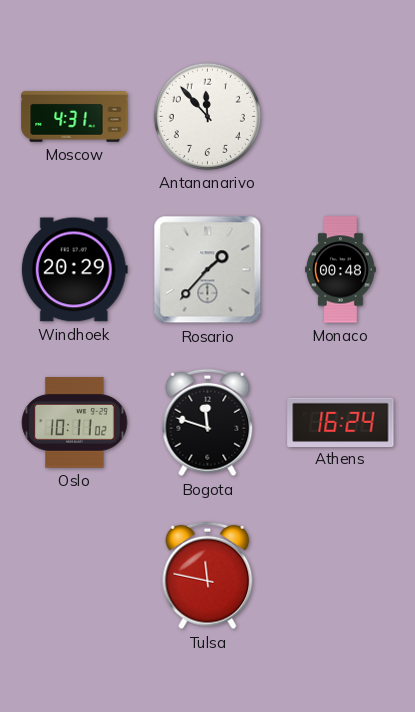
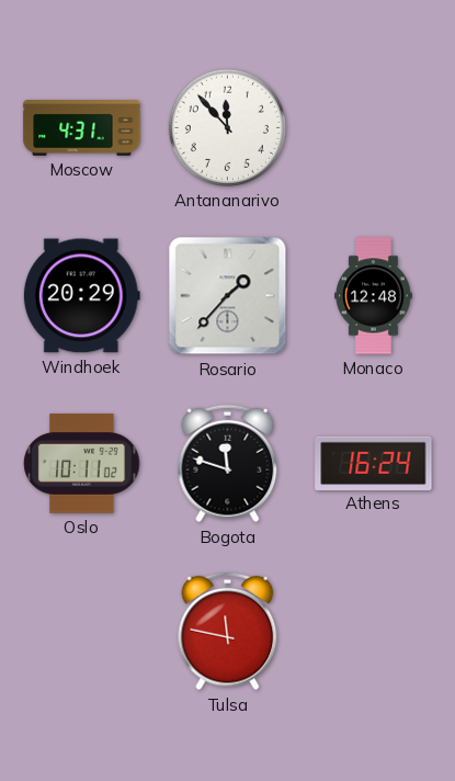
Monaco: 00:48 -> 12:48
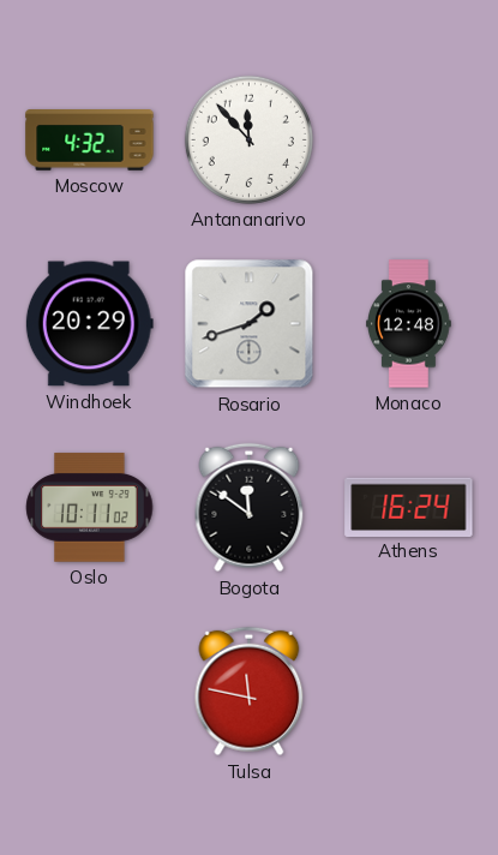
Moscow: 4:31 -> 4:32
Rosario: 1:37 -> 1:42
Bogota: 11:48 -> 11:51
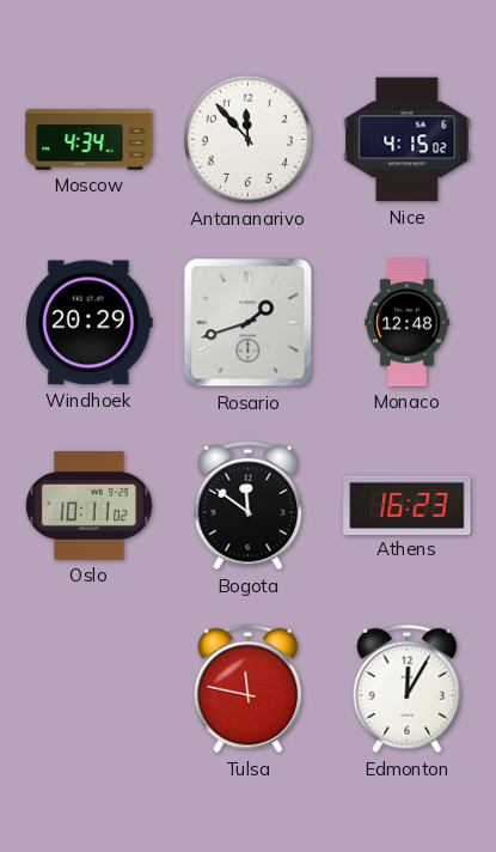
Moscow: 4:32 -> 4:34
Nice: none -> 4:15
Athens: 16:24 -> 16:23
Edmonton: none -> 12:05
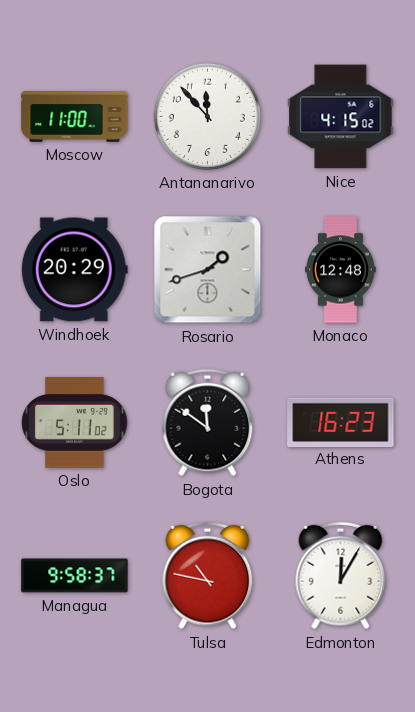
Moscow: 4:34 -> 11:00
Oslo: 10:11 -> 5:11
Managua: none -> 9:58
Tulsa: 11:47 -> 10:47
